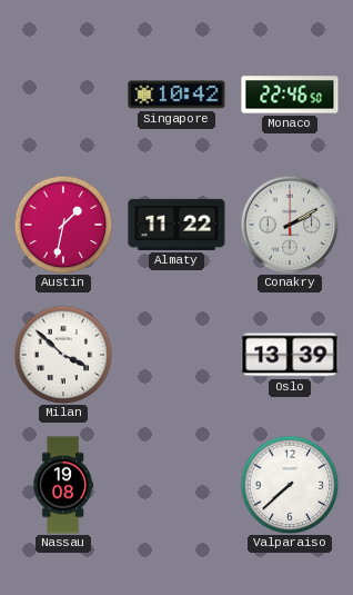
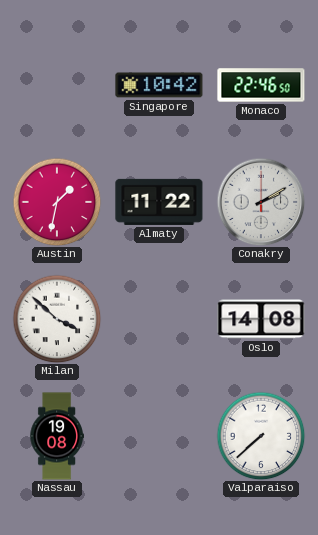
Oslo: 13:39 -> 14:08
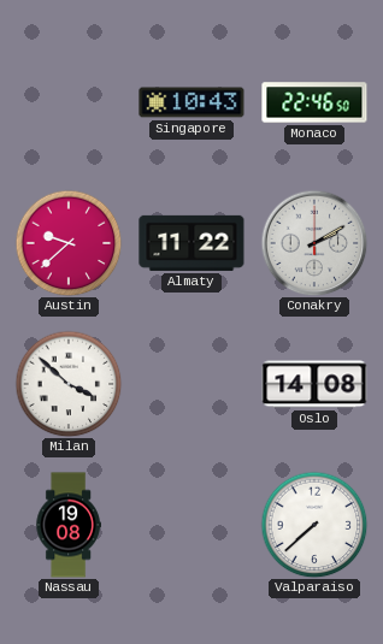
Singapore: 10:42 -> 10:43
Austin: 1:32 -> 9:38
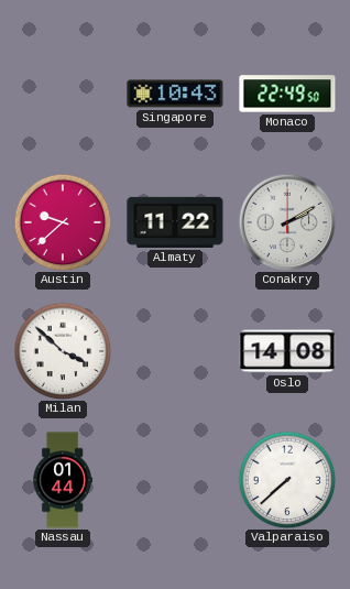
Monaco: 22:46 -> 22:49
Nassau: 19:08 -> 01:44
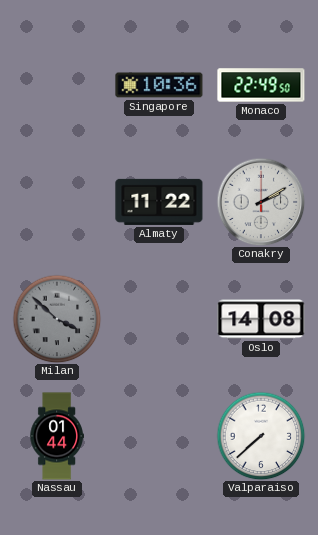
Singapore: 10:43 -> 10:36
Austin: 9:38 -> none
Milan dial: white -> grey
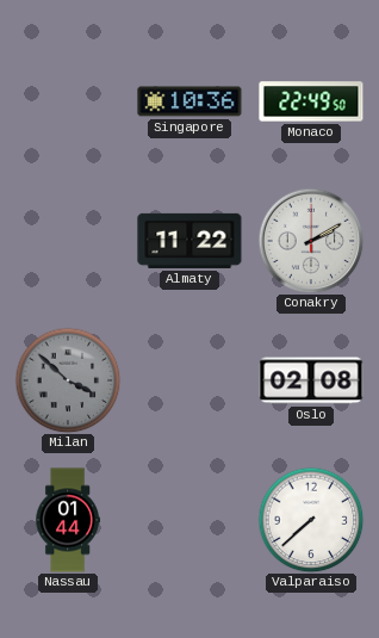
Oslo: 14:08 -> 02:08
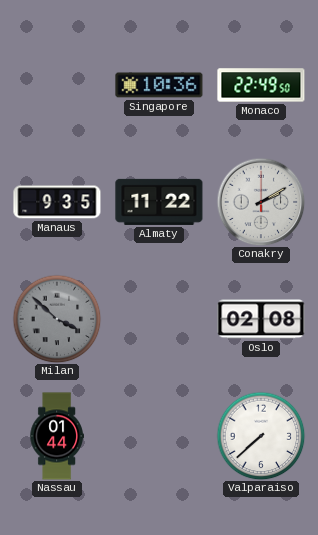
Manaus: none -> 9:35
